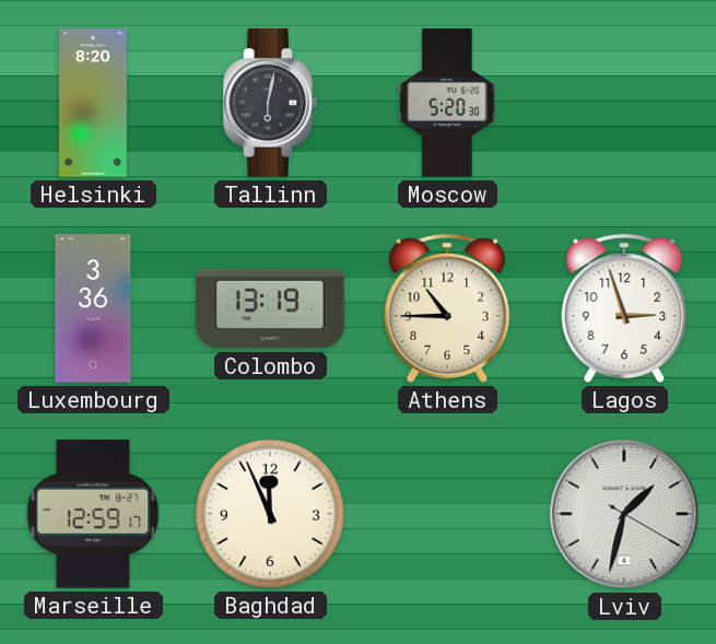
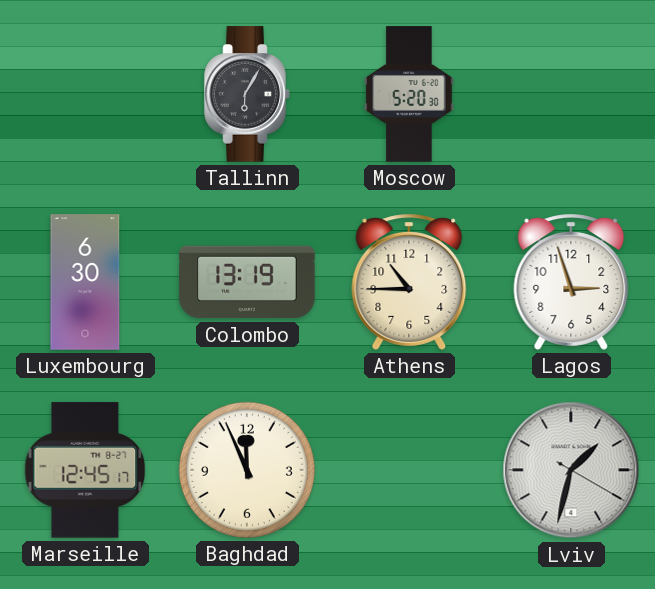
Helsinki: 8:20 -> none
Tallinn: 6:02 -> 6:05
Luxembourg: 3:36 -> 6:30
Marseille: 12:59 -> 12:45
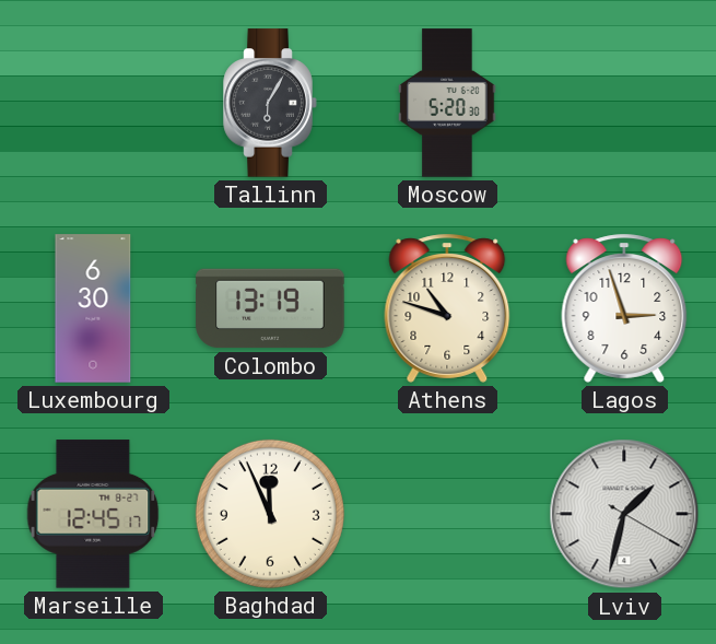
Athens: 10:45 -> 10:48
